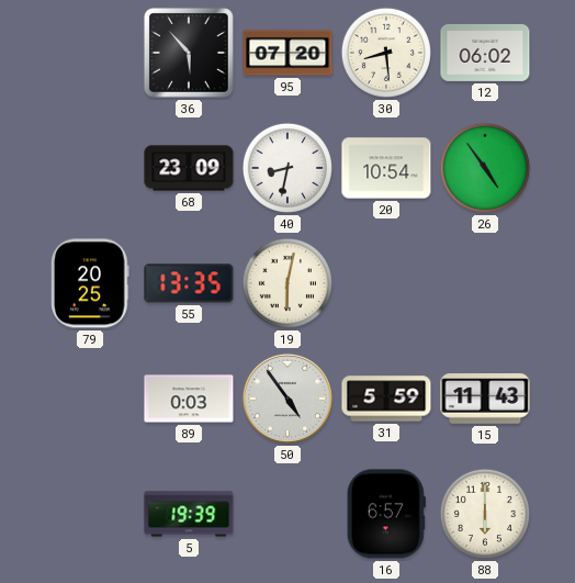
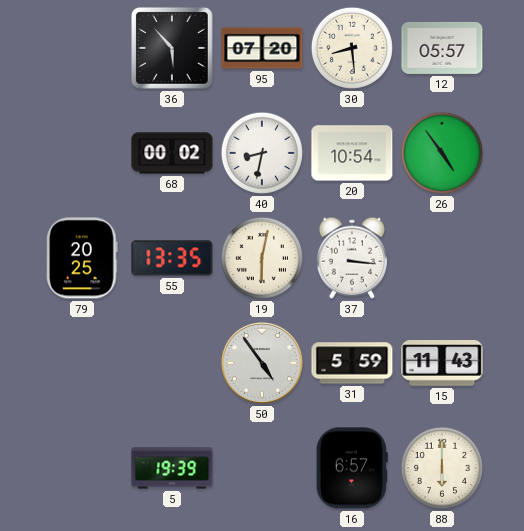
12: 06:02 -> 05:57
68: 23:09 -> 00:02
37: none -> 3:16
89: 0:03 -> none
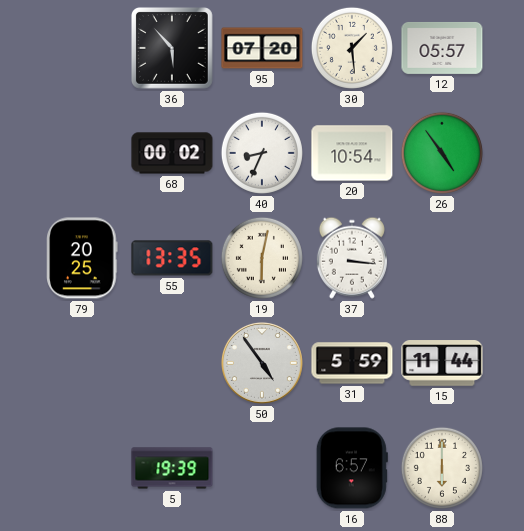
30: 8:29 -> 1:29
40: 8:32 -> 8:34
15: 11:43 -> 11:44
